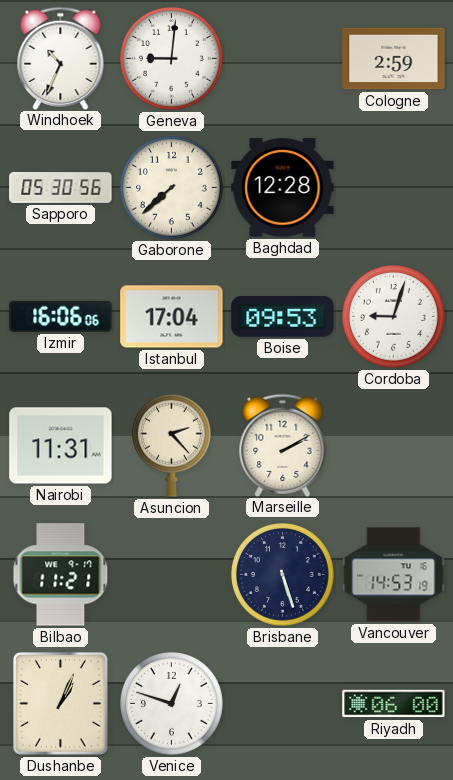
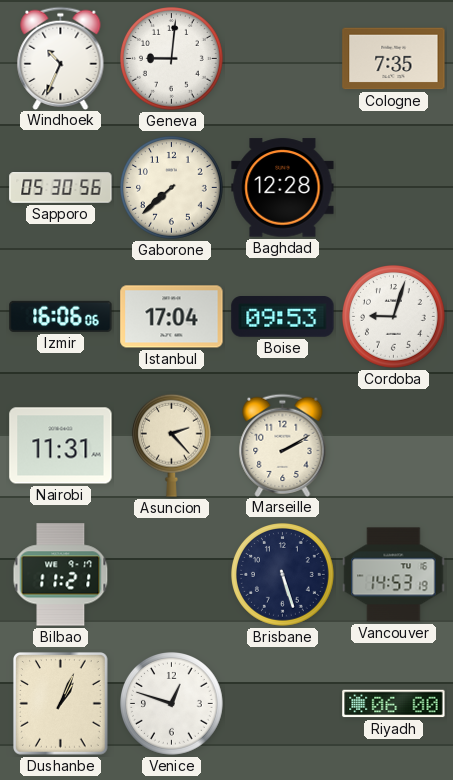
Cologne: 2:59 -> 7:35
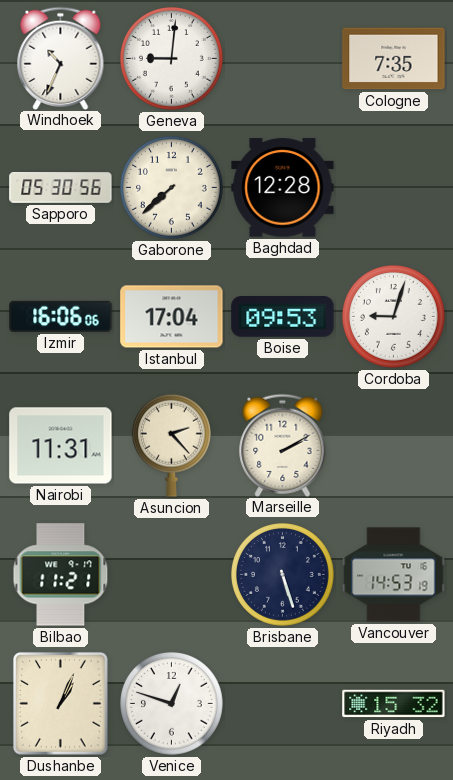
Riyadh: 06:00 -> 15:32
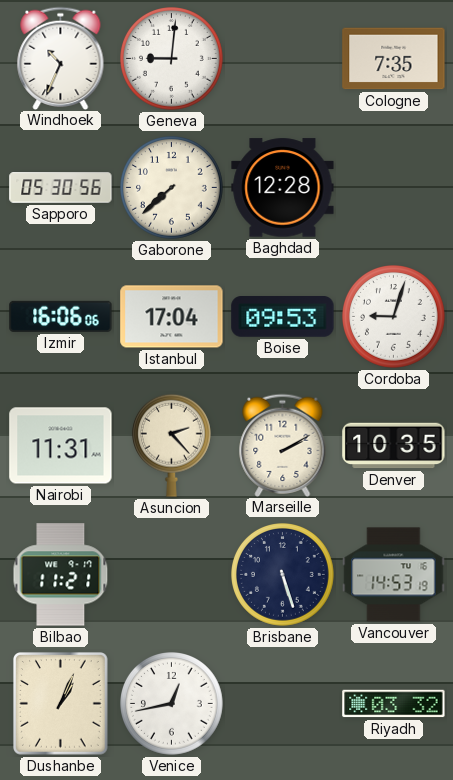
Denver: none -> 10:35
Venice: 12:48 -> 12:43
Riyadh: 15:32 -> 03:32
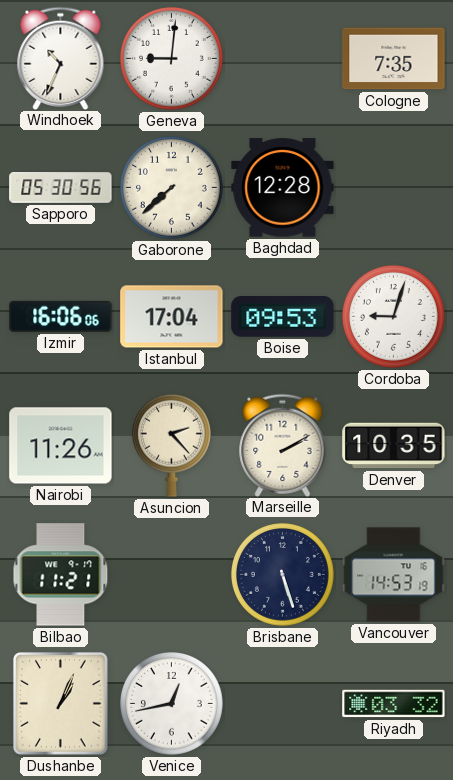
Nairobi: 11:31 -> 11:26
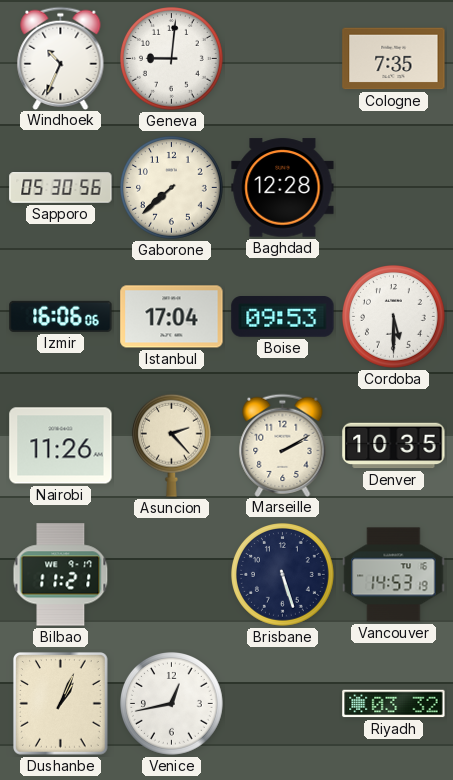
Cordoba: 9:03 -> 5:30
